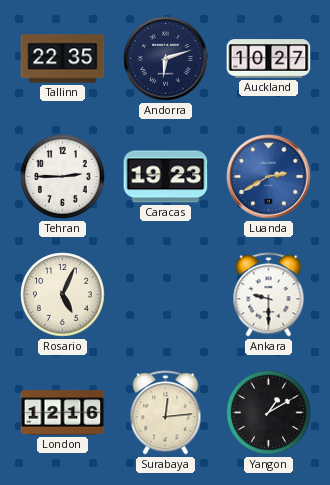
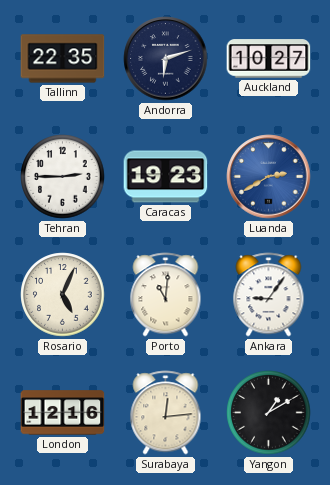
Porto: none -> 11:01
Ankara: 9:30 -> 9:06
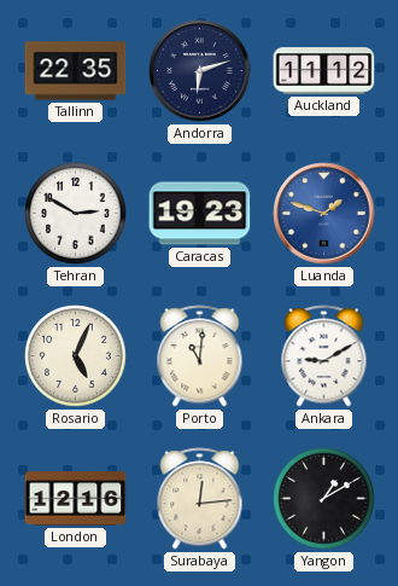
Auckland: 10:27 -> 11:12
Tehran: 2:45 -> 2:50
Luanda: 2:40 -> 1:48
Ankara: 9:06 -> 9:10
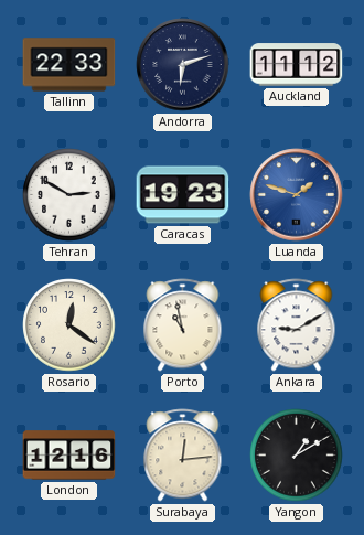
Tallinn: 22:35 -> 22:33
Rosario: 5:04 -> 12:21
Porto: 11:01 -> 10:58
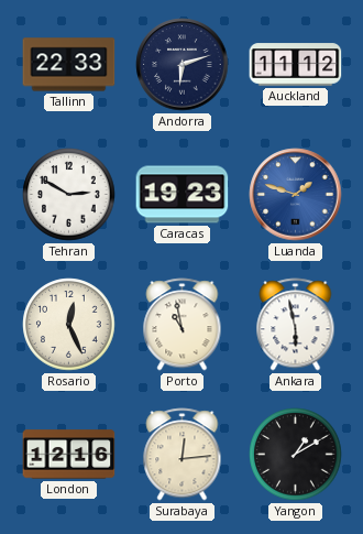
Rosario: 12:21 -> 12:26
Ankara: 9:10 -> 5:58
